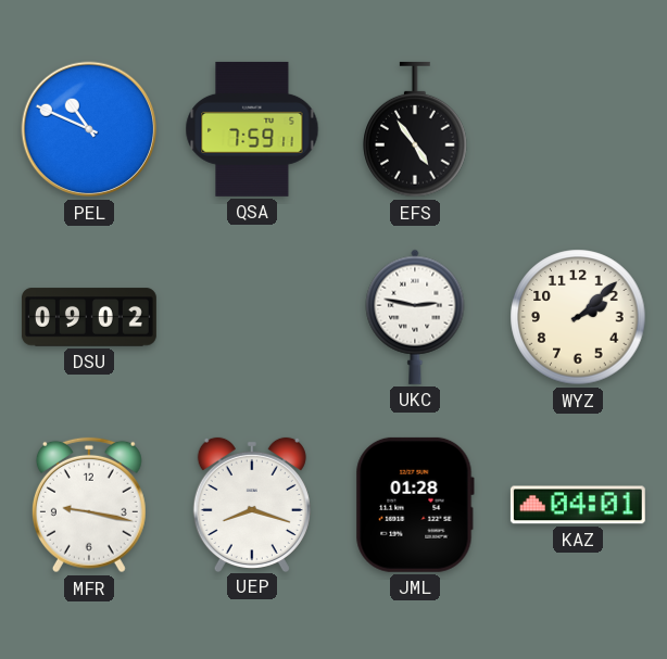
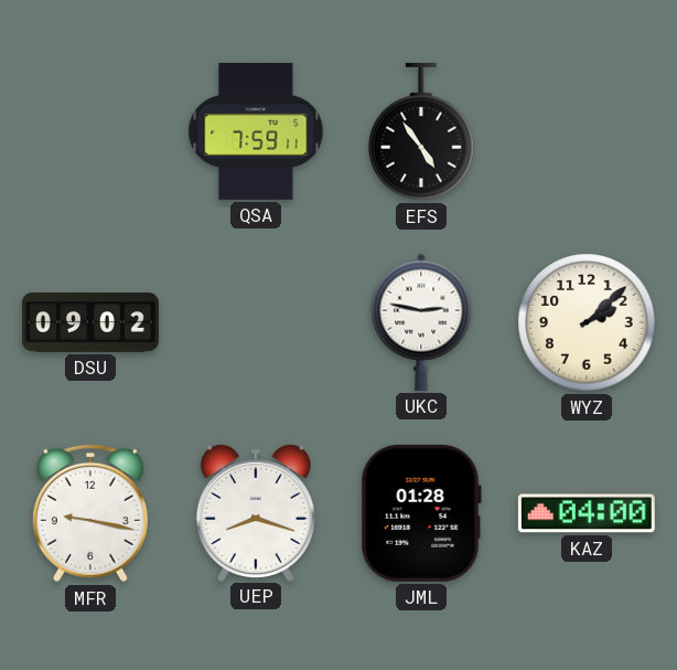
PEL: 10:49 -> none
KAZ: 04:01 -> 04:00
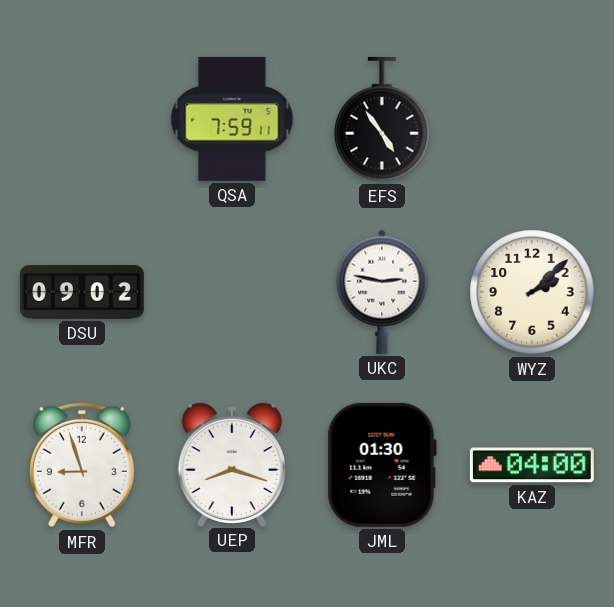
MFR: 9:17 -> 8:57
JML: 01:28 -> 01:30
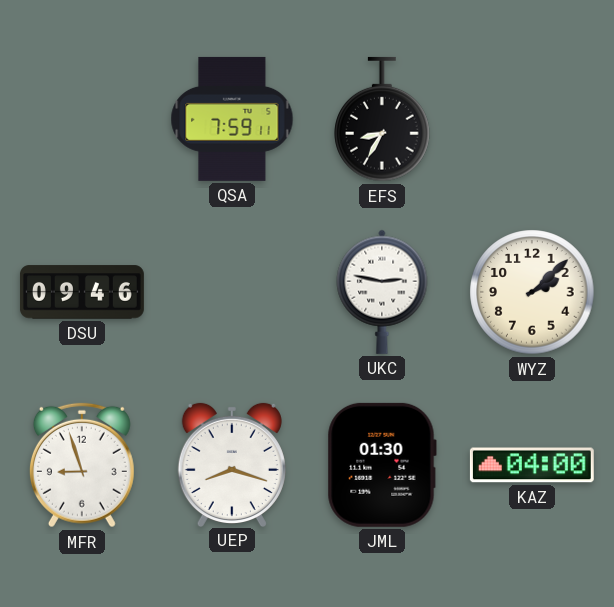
EFS: 4:54 -> 8:35
DSU: 09:02 -> 09:46
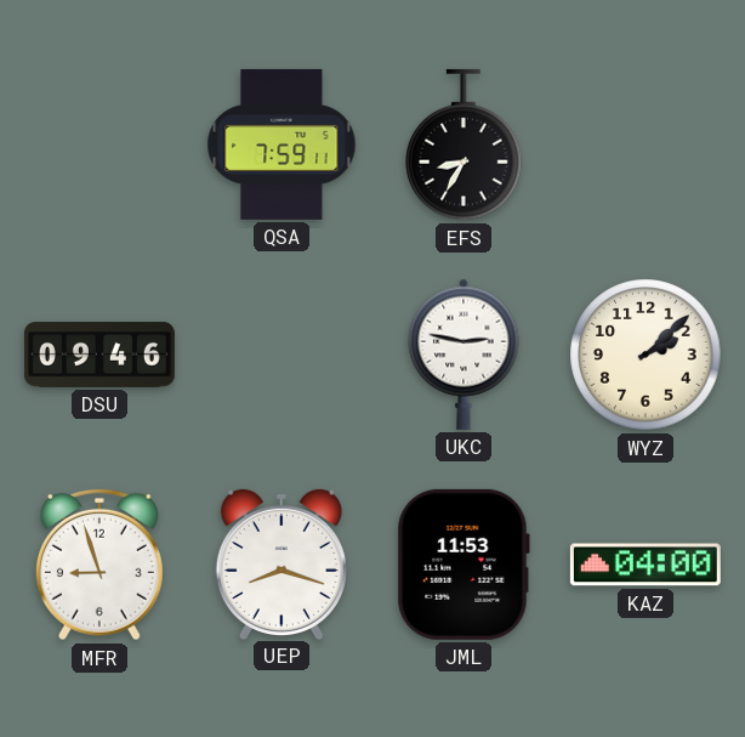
JML: 01:30 -> 11:53
